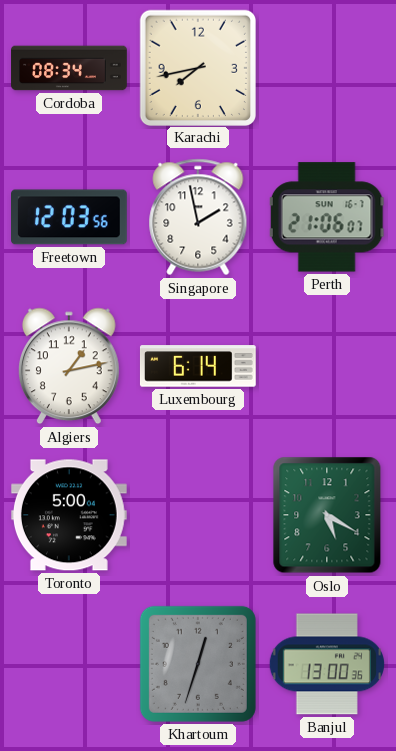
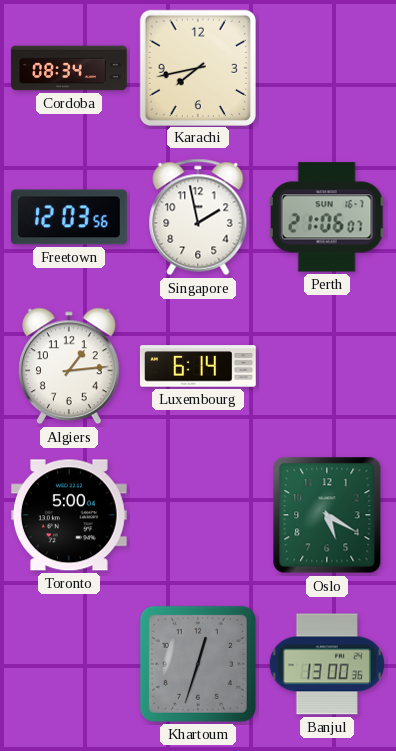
Algiers: 1:13 -> 1:14
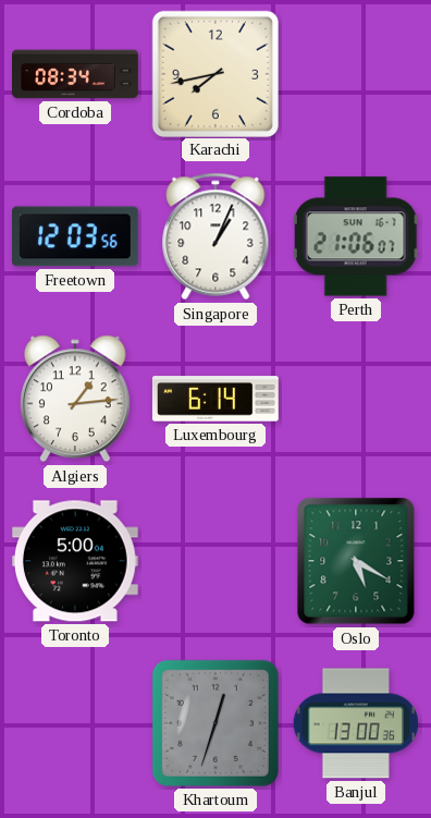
Singapore: 1:58 -> 1:04
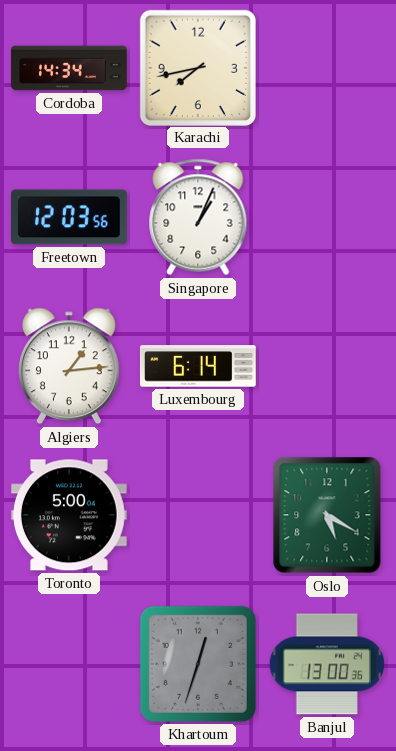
Cordoba: 08:34 -> 14:34
Perth: 21:06 -> none
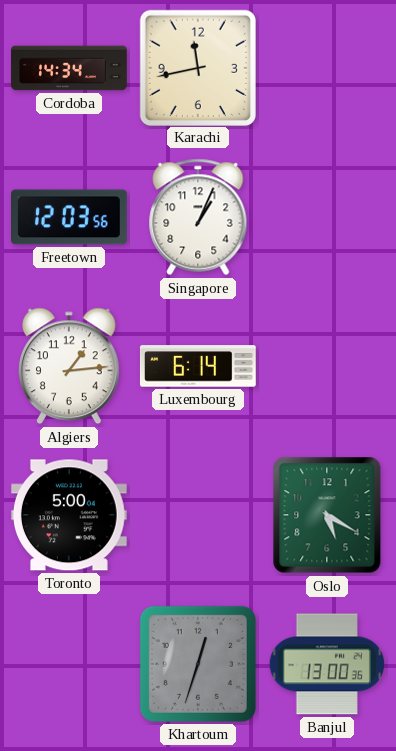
Karachi: 7:43 -> 11:43
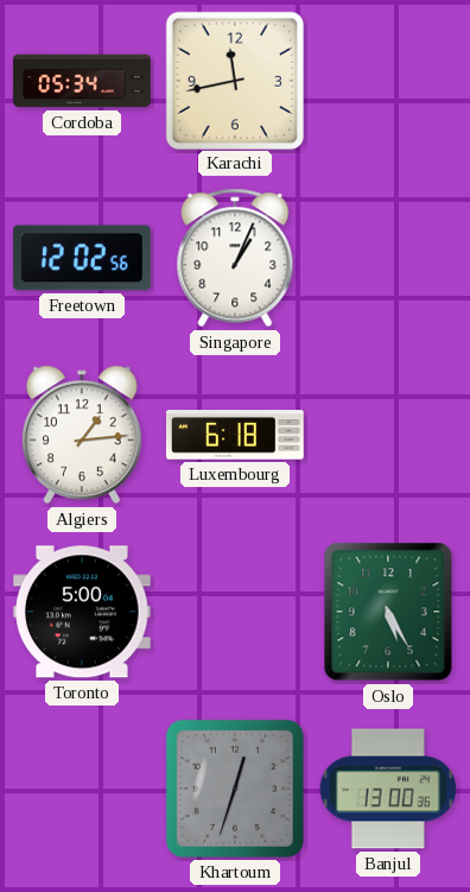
Cordoba: 14:34 -> 05:34
Freetown: 12:03 -> 12:02
Luxembourg: 6:14 -> 6:18
Oslo: 5:20 -> 5:25
